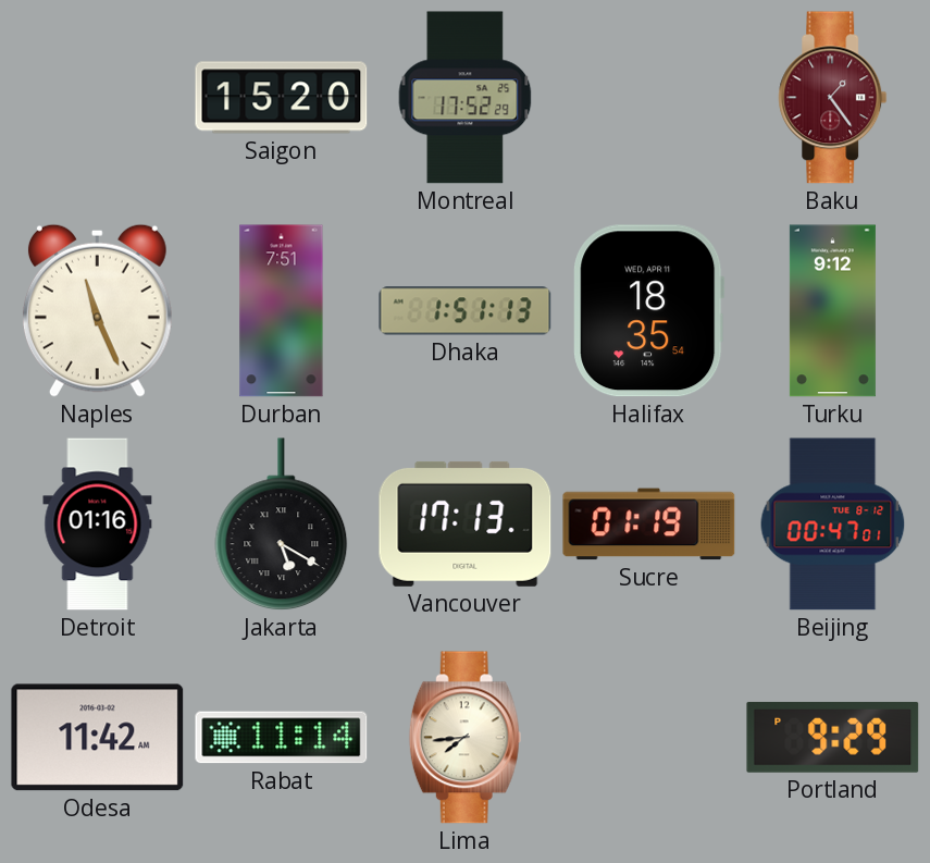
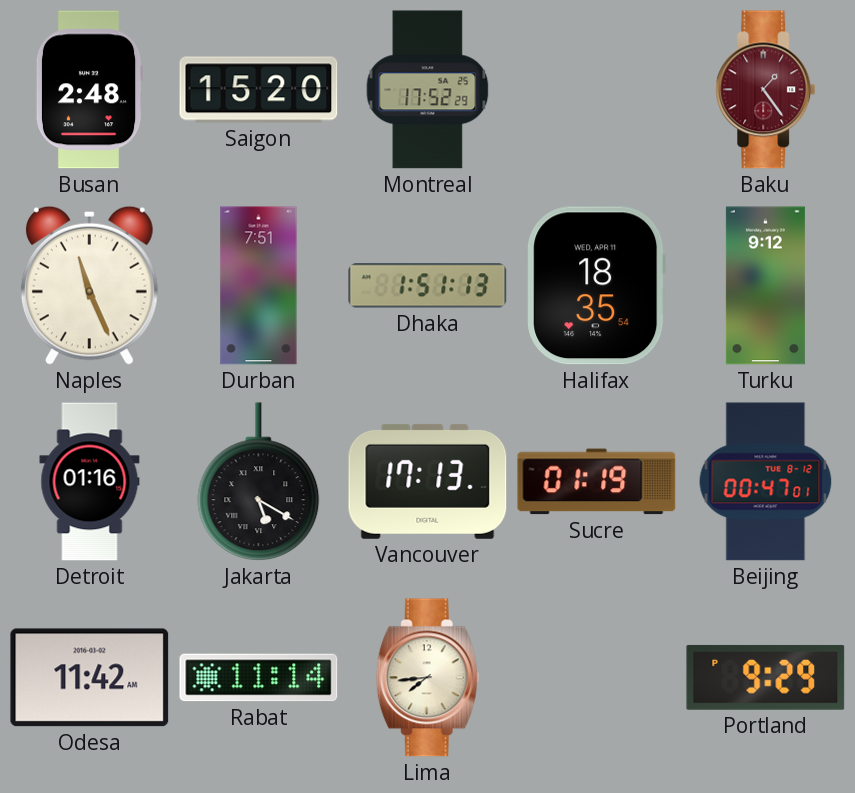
Busan: none -> 2:48
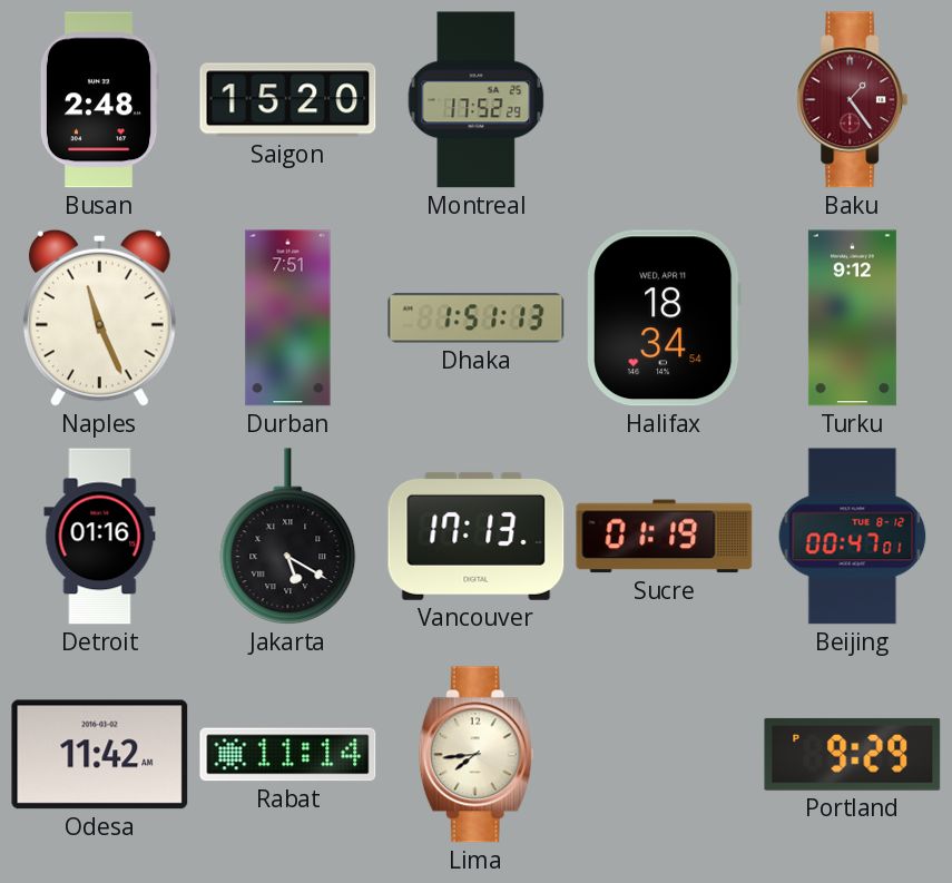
Halifax: 18:35 -> 18:34
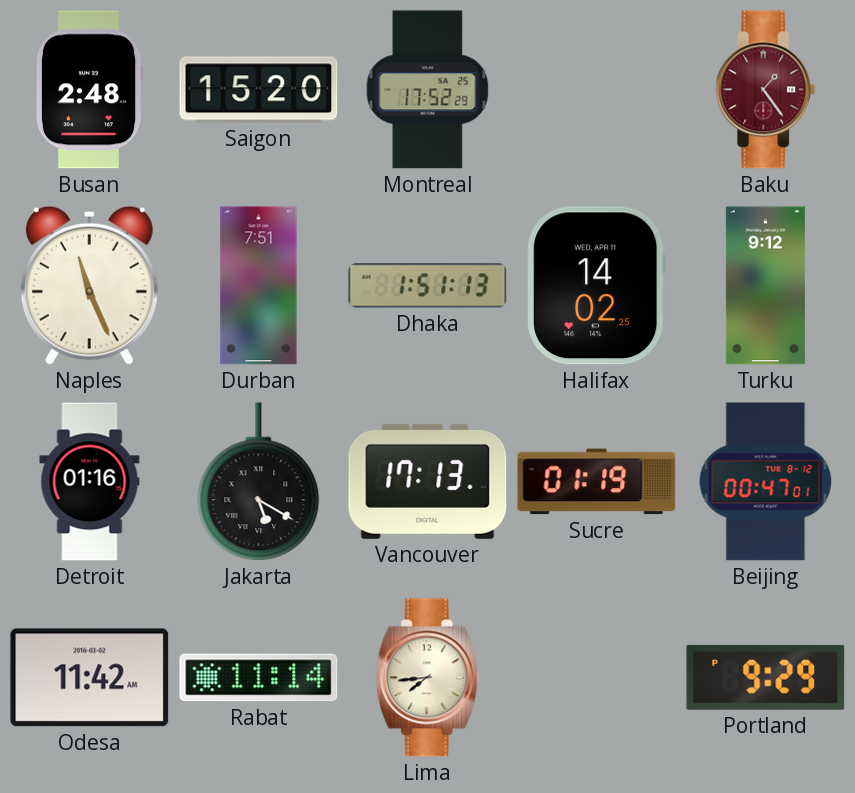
Halifax: 18:34 -> 14:02
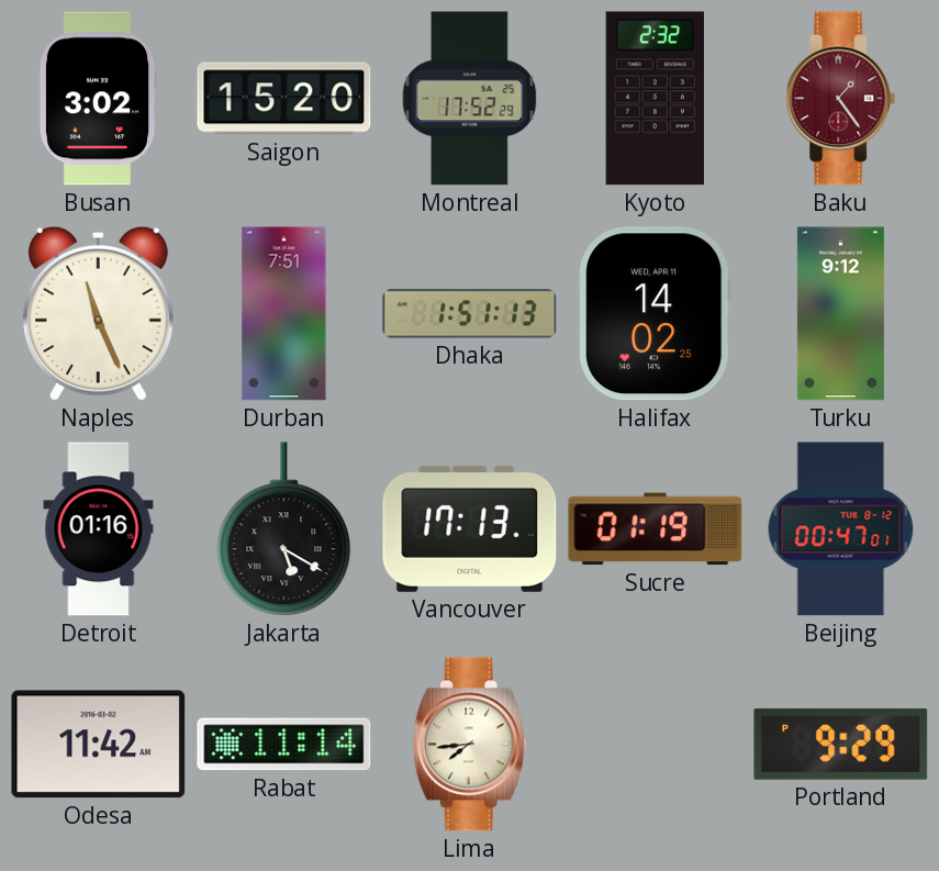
Busan: 2:48 -> 3:02
Kyoto: none -> 2:32
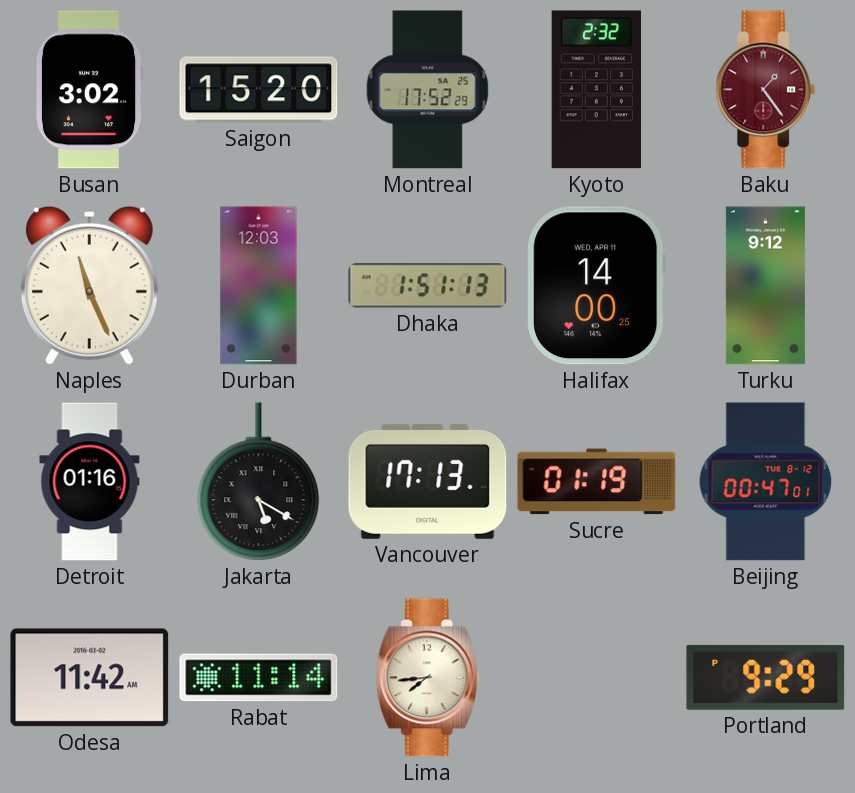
Durban: 7:51 -> 12:03
Halifax: 14:02 -> 14:00
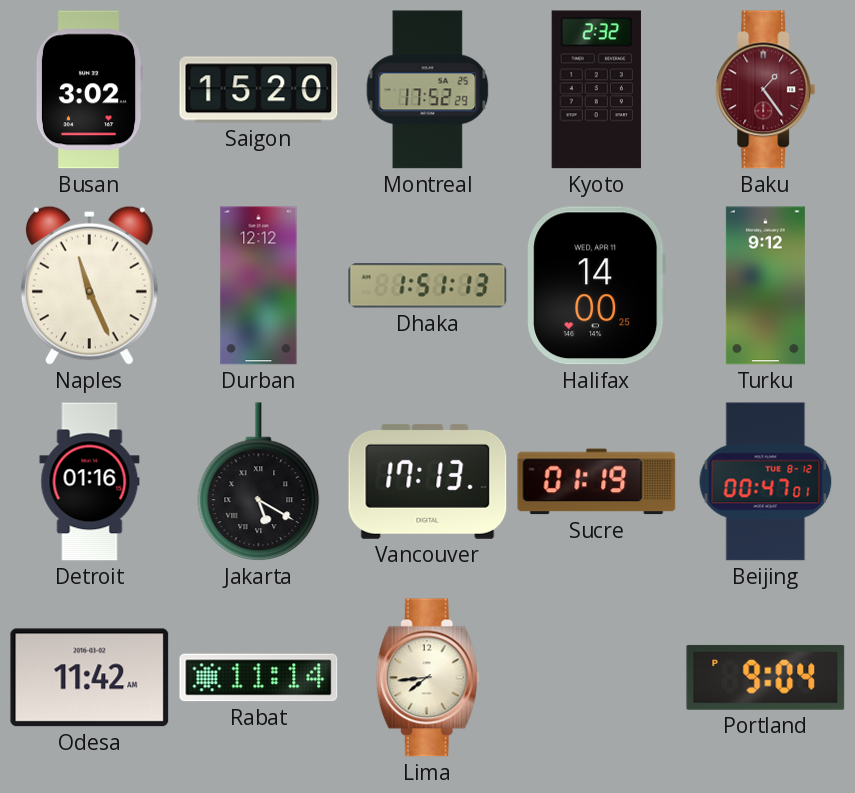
Durban: 12:03 -> 12:12
Portland: 9:29 -> 9:04
